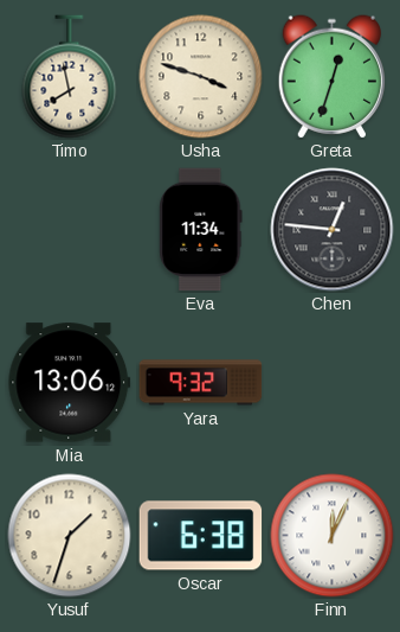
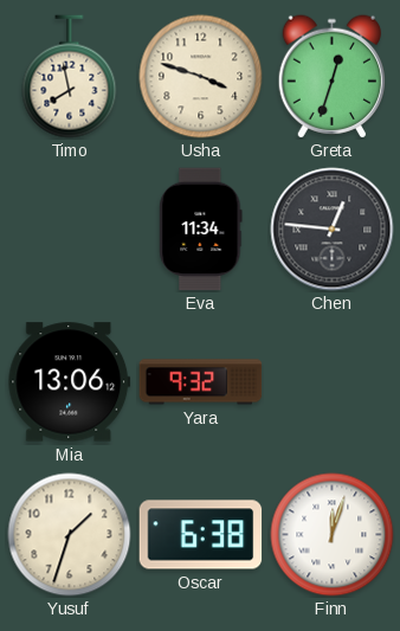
Finn: 12:04 -> 12:03
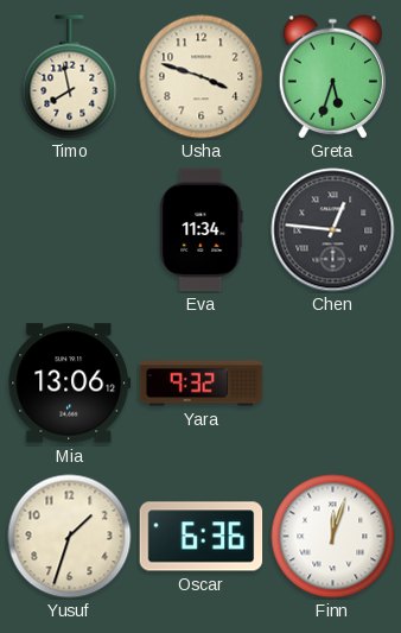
Greta: 12:33 -> 5:33
Oscar: 6:38 -> 6:36
